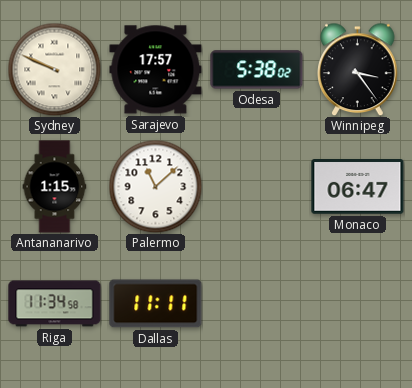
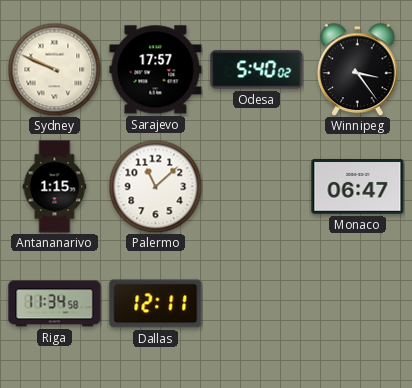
Odesa: 5:38 -> 5:40
Dallas: 11:11 -> 12:11
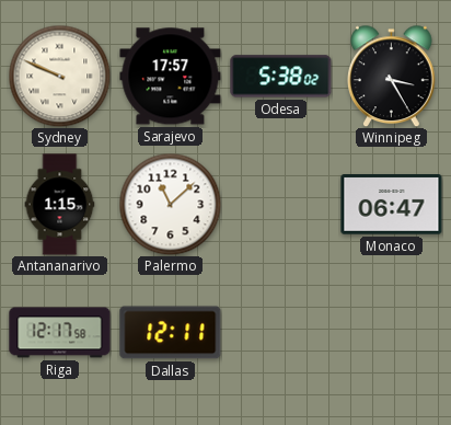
Odesa: 5:40 -> 5:38
Winnipeg: 3:24 -> 3:25
Riga: 11:34 -> 12:17
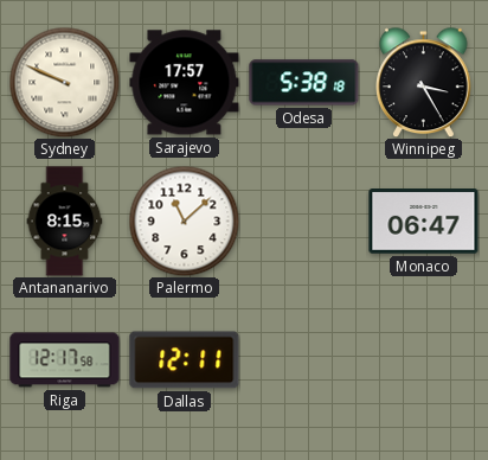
Odesa: 5:38:02 -> 5:38:18
Antananarivo: 1:15 -> 8:15
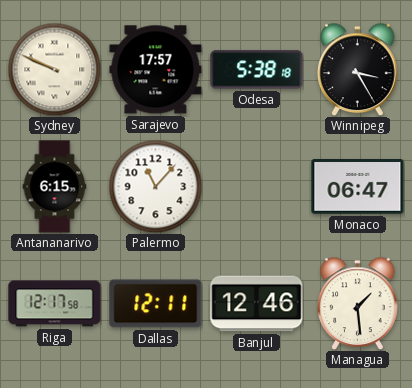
Antananarivo: 8:15 -> 6:15
Palermo: 11:08 -> 11:07
Banjul: none -> 12:46
Managua: none -> 1:29
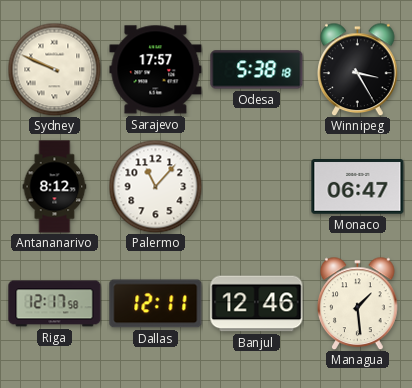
Antananarivo: 6:15 -> 8:12
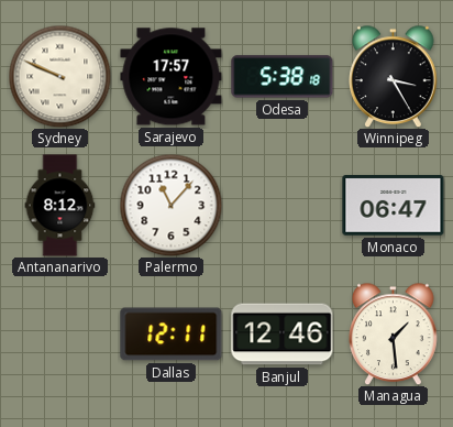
Riga: 12:17 -> none
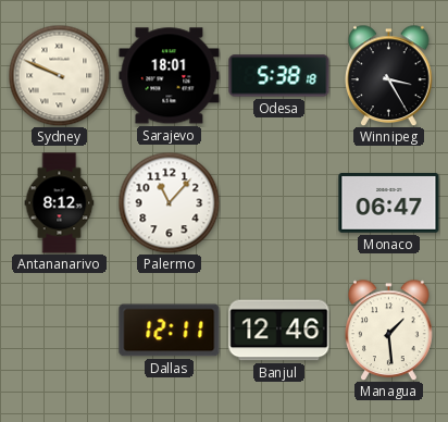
Sarajevo: 17:57 -> 18:01
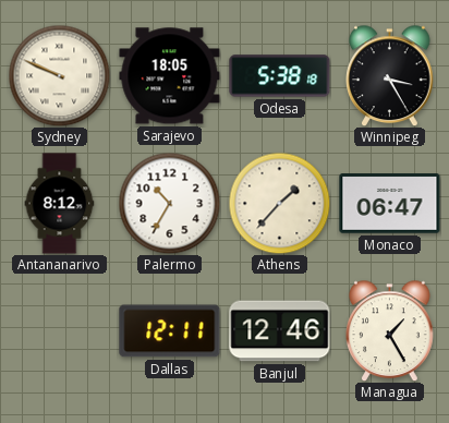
Sarajevo: 18:01 -> 18:05
Palermo: 11:07 -> 10:35
Athens: none -> 1:37
Managua: 1:29 -> 1:25
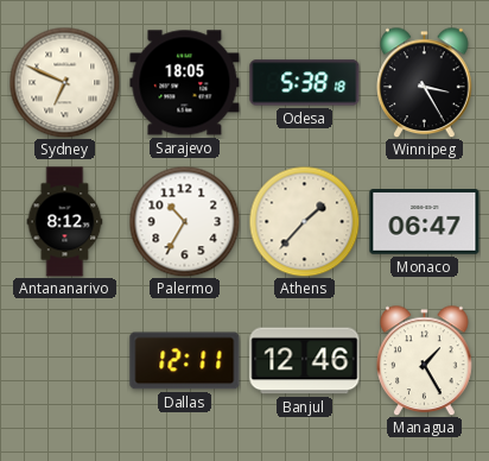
Sydney: 9:49 -> 6:49
